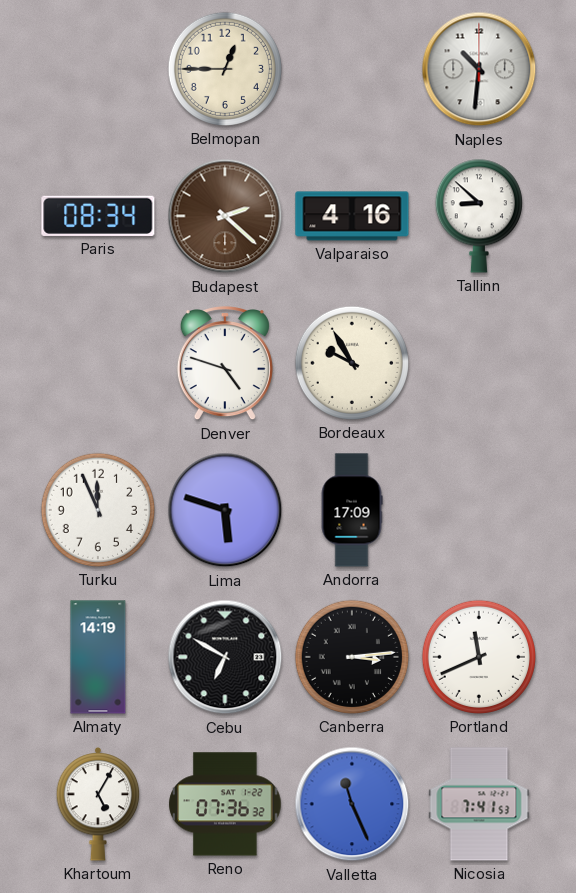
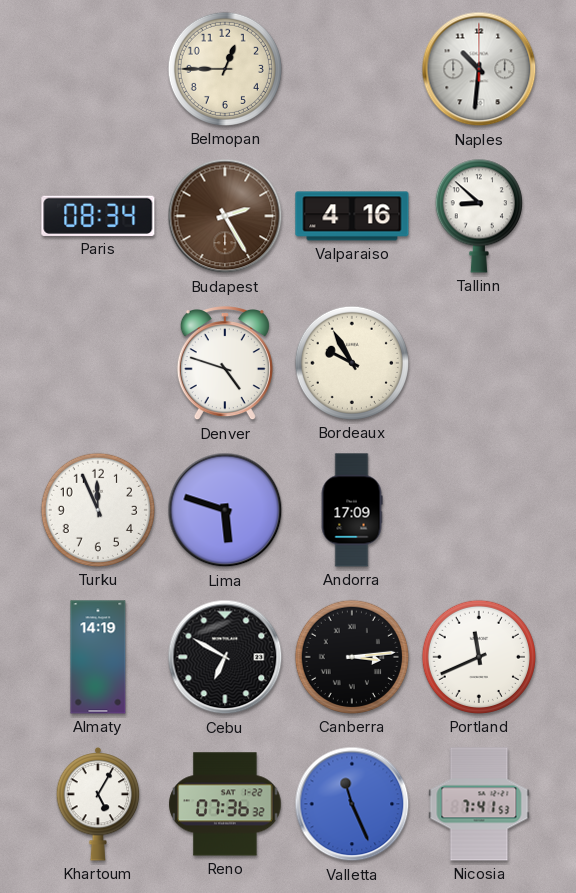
Budapest: 2:22 -> 2:25
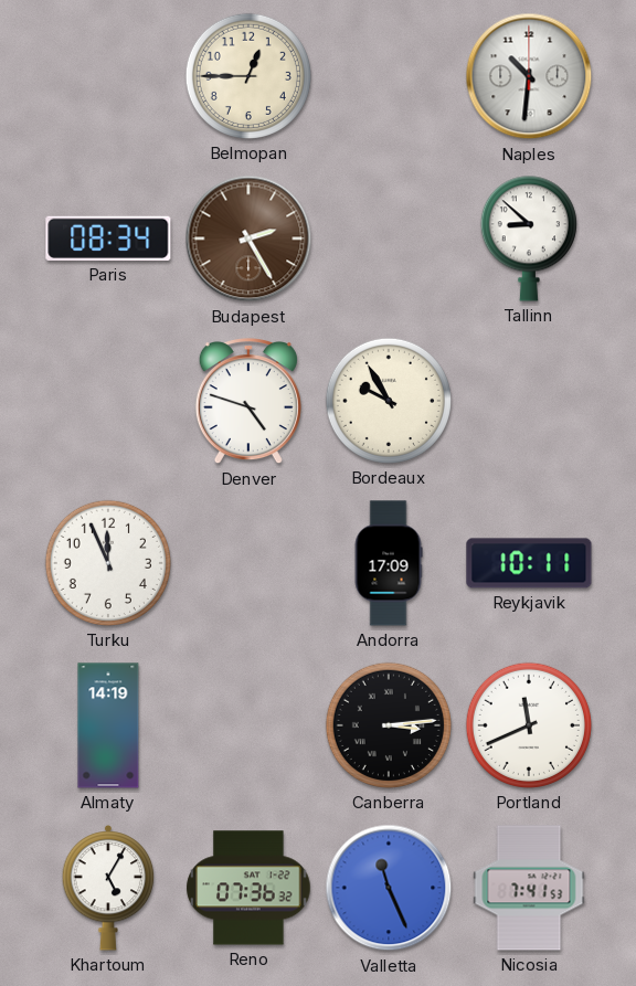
Valparaiso: 4:16 -> none
Lima: 5:48 -> none
Reykjavik: none -> 10:11
Cebu: 6:50 -> none
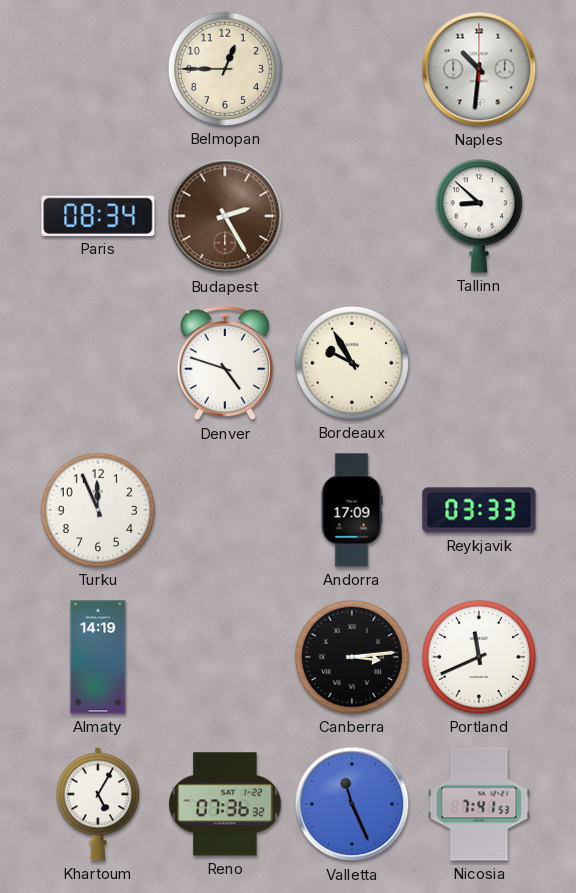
Reykjavik: 10:11 -> 03:33
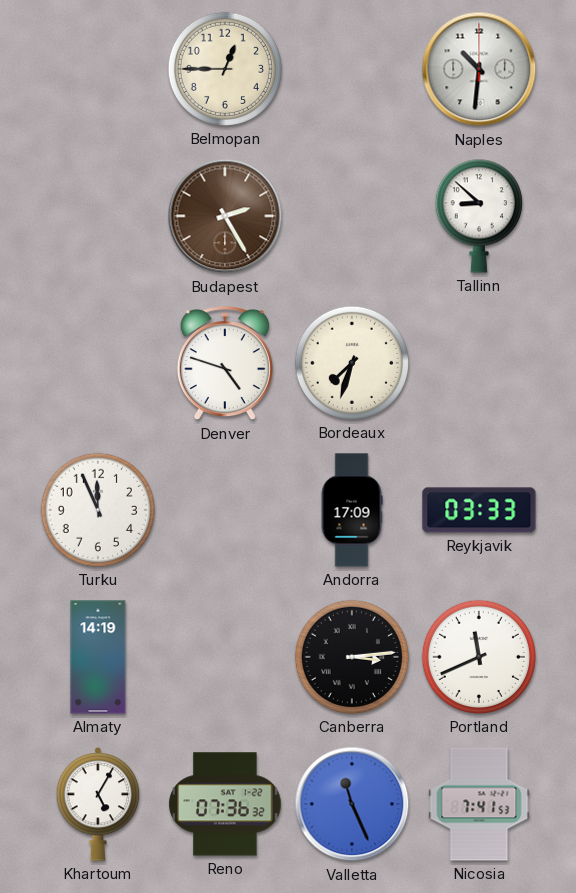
Paris: 08:34 -> none
Bordeaux: 9:55 -> 7:33
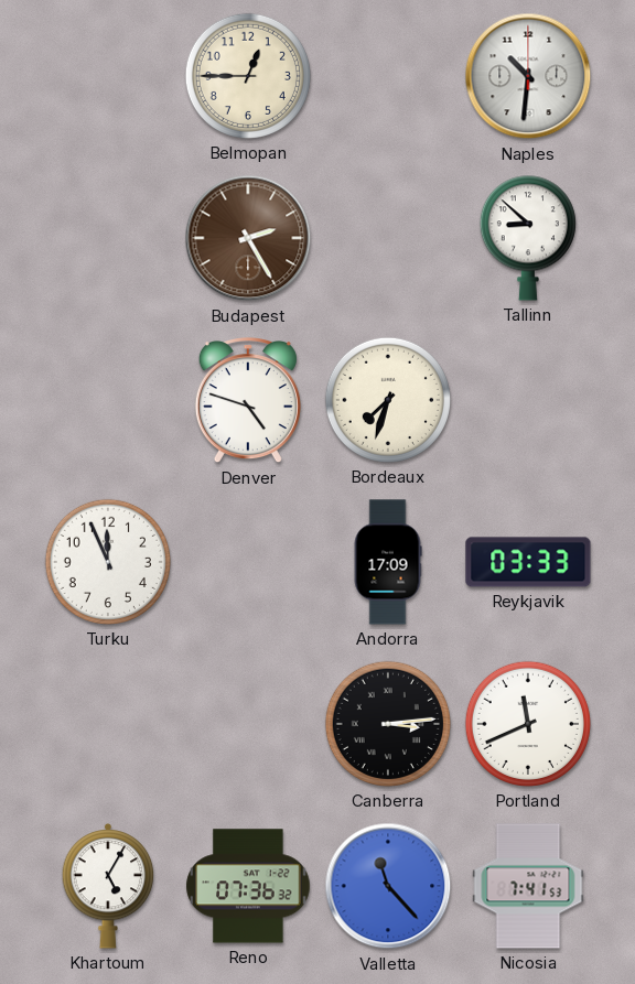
Almaty: 14:19 -> none
Valletta: 11:26 -> 11:23
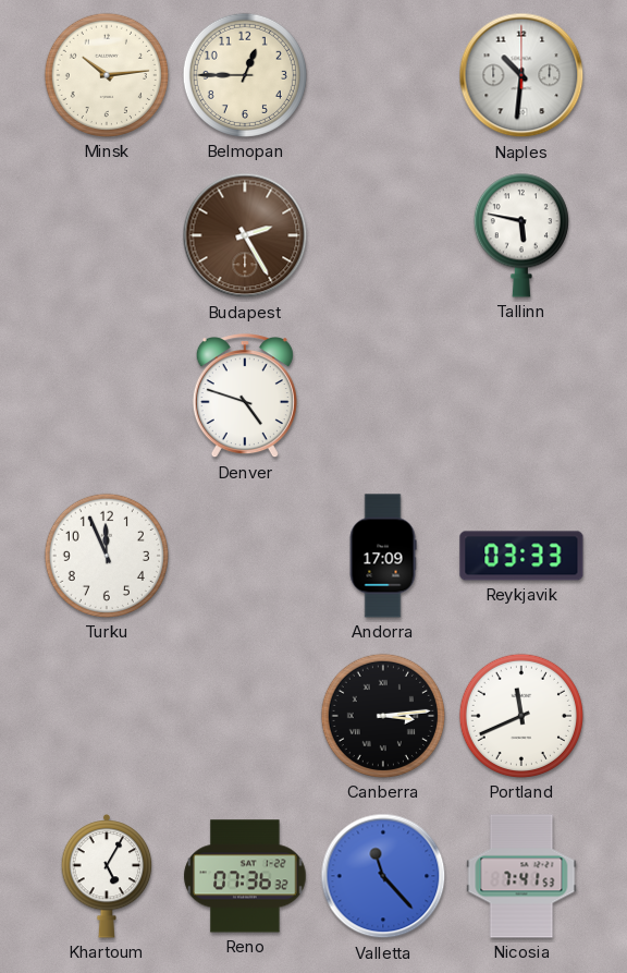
Minsk: none -> 10:14
Tallinn: 8:52 -> 5:47
Bordeaux: 7:33 -> none
